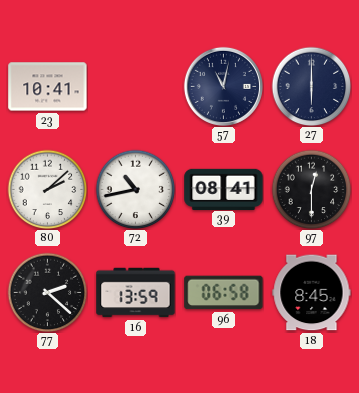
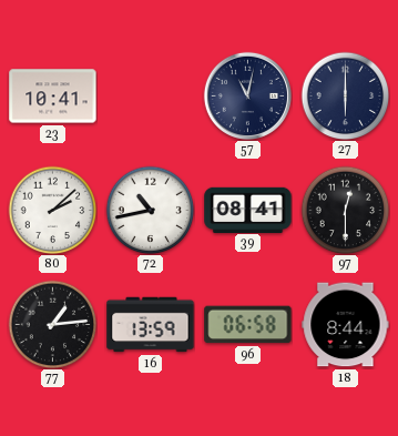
77: 2:22 -> 1:14
18: 8:45 -> 8:44
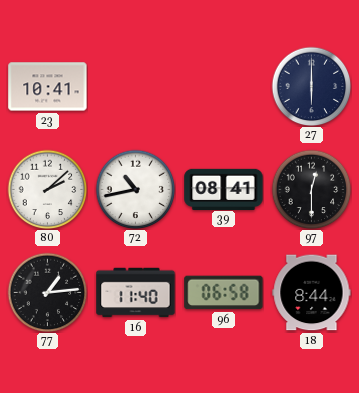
57: 11:02 -> none
16: 13:59 -> 11:40
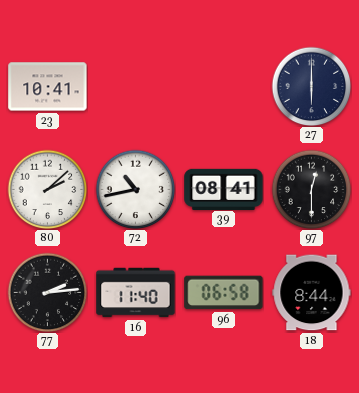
77: 1:14 -> 2:14
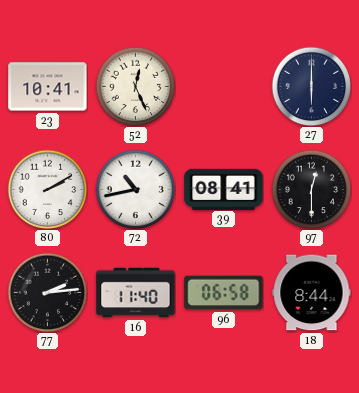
52: none -> 12:26
80: 2:08 -> 2:10
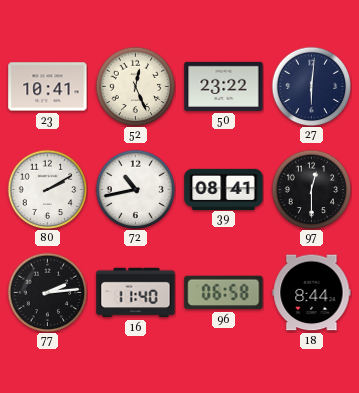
50: none -> 23:22
27: 6:00 -> 6:01
